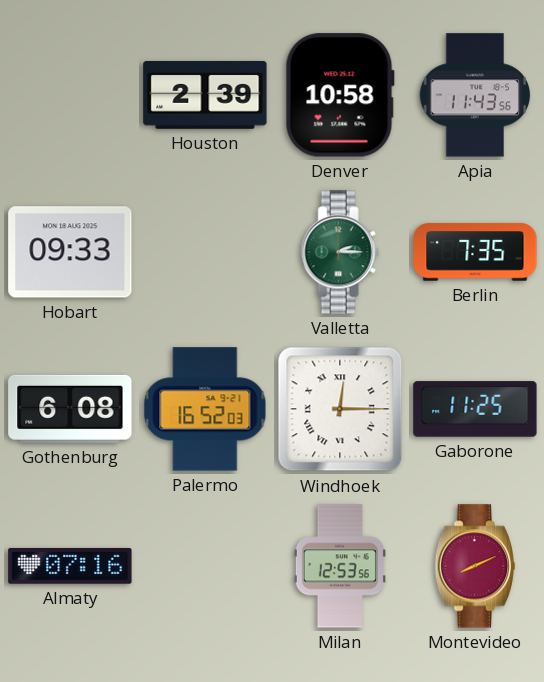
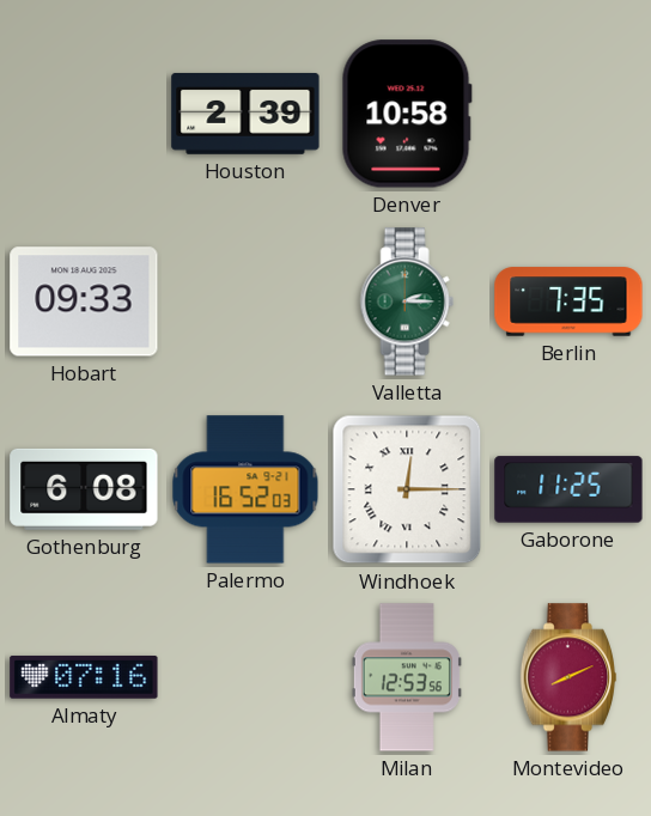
Apia: 11:43 -> none
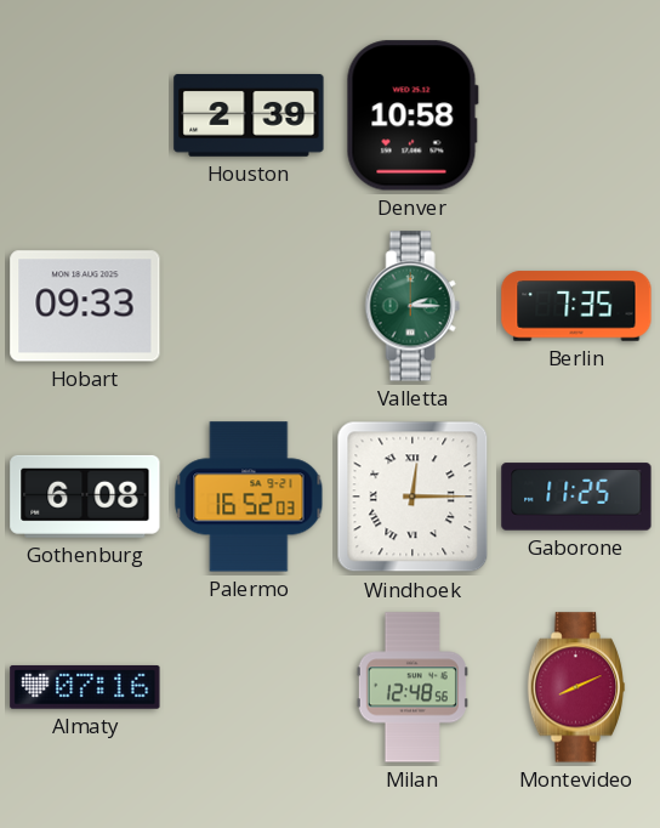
Milan: 12:53 -> 12:48
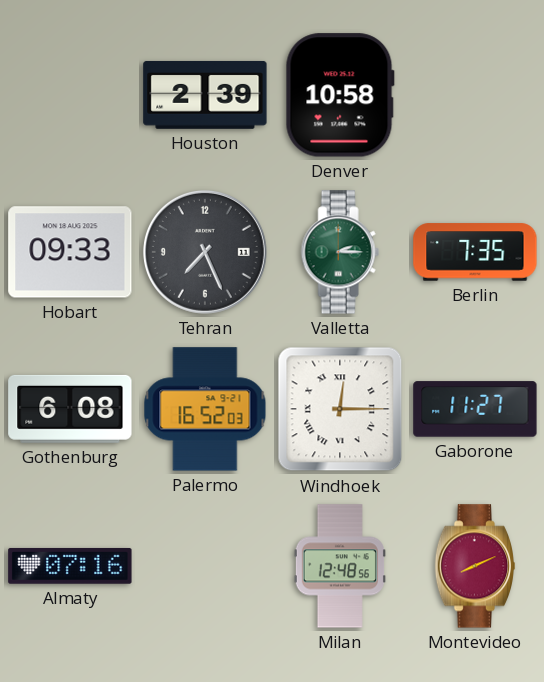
Tehran: none -> 7:26
Gaborone: 11:25 -> 11:27
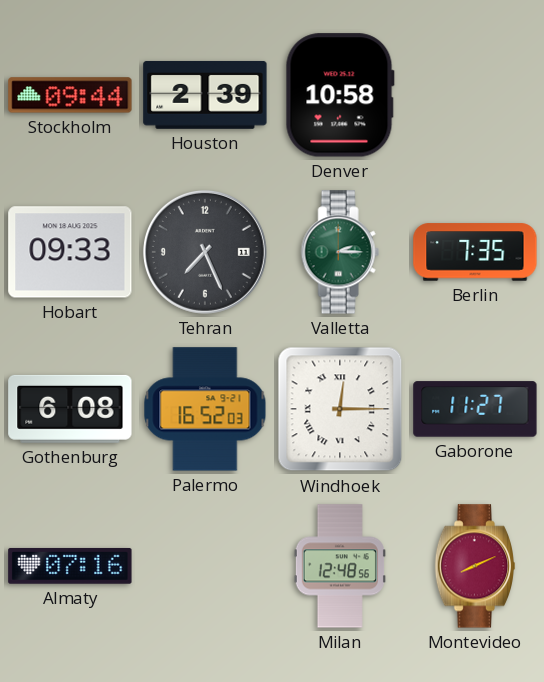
Stockholm: none -> 09:44
